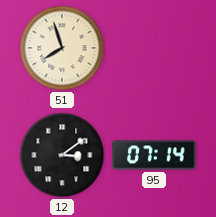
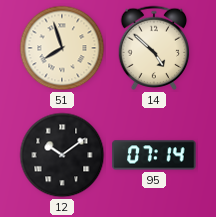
14: none -> 4:52
12: 3:09 -> 10:09
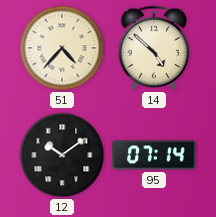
51: 7:57 -> 4:37
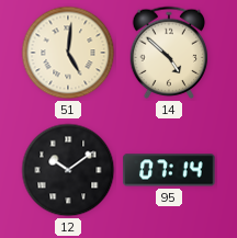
51: 4:37 -> 5:01
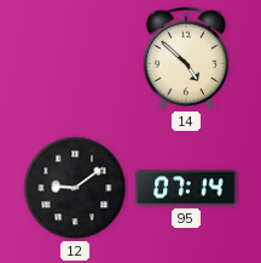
51: 5:01 -> none
12: 10:09 -> 9:09
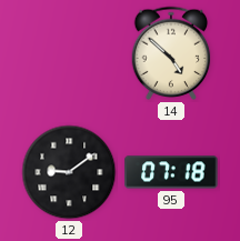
95: 07:14 -> 07:18
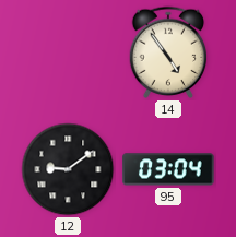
14: 4:52 -> 4:54
95: 07:18 -> 03:04
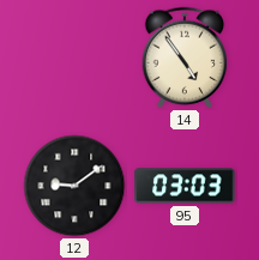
95: 03:04 -> 03:03
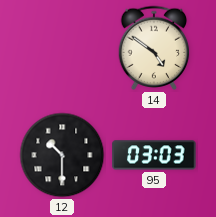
14: 4:54 -> 4:51
12: 9:09 -> 10:30
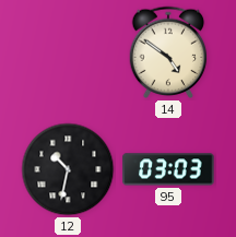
12: 10:30 -> 10:32
